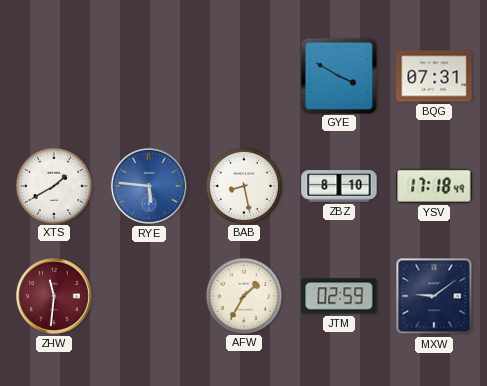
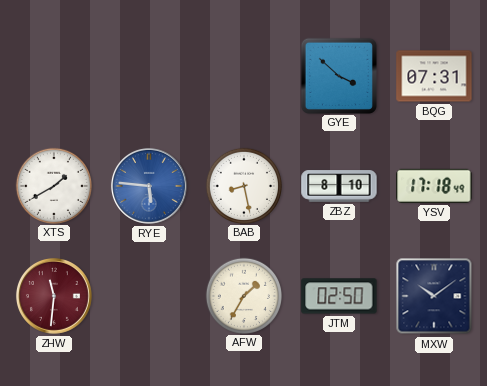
GYE: 3:50 -> 3:52
JTM: 02:59 -> 02:50
MXW: 9:09 -> 10:09
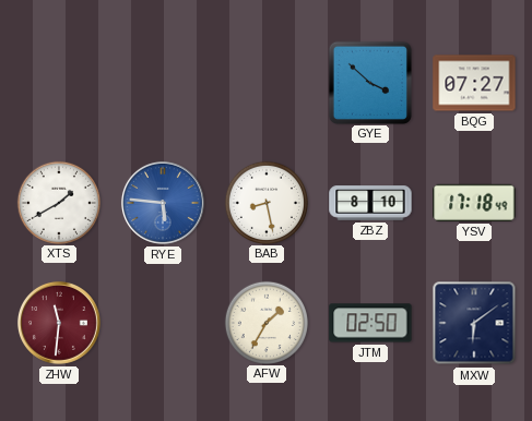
BQG: 07:31 -> 07:27
MXW: 10:09 -> 6:09
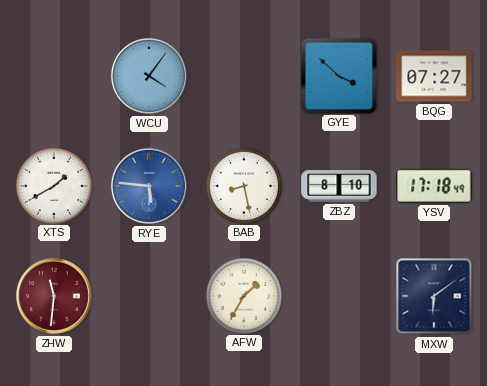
WCU: none -> 4:06
JTM: 02:50 -> none
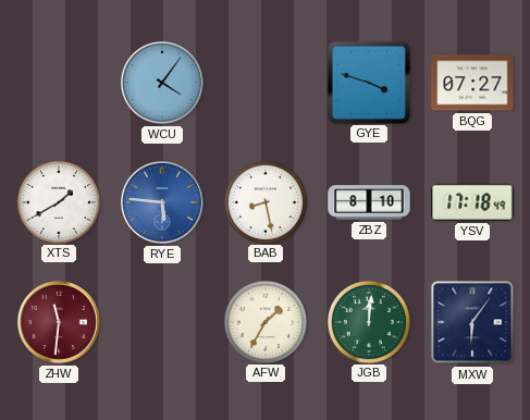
GYE: 3:52 -> 3:48
JGB: none -> 12:01
MXW: 6:09 -> 6:06
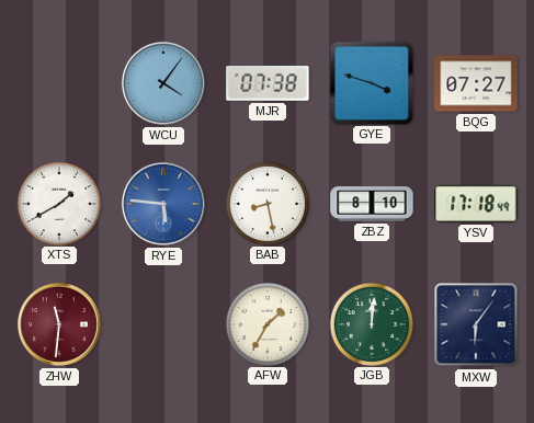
MJR: none -> 07:38
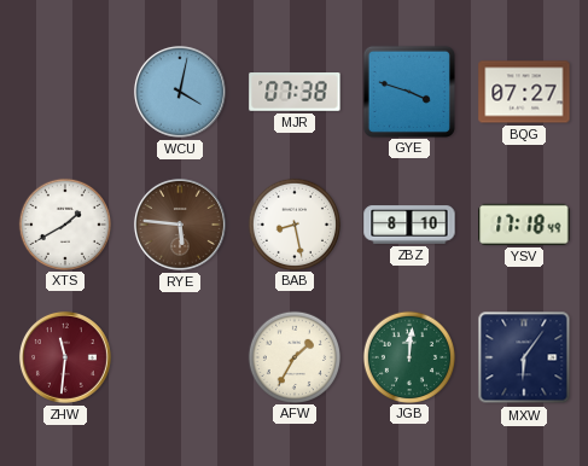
WCU: 4:06 -> 4:02
RYE dial: blue -> brown
